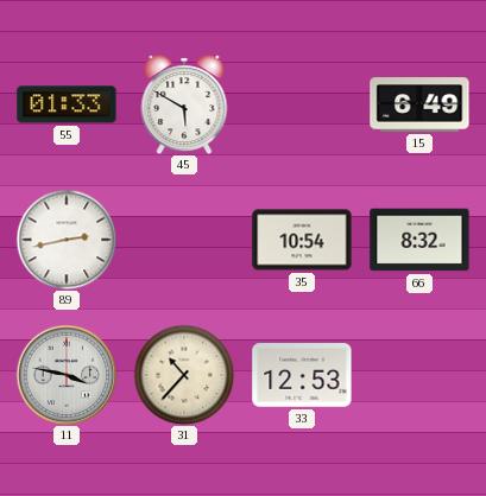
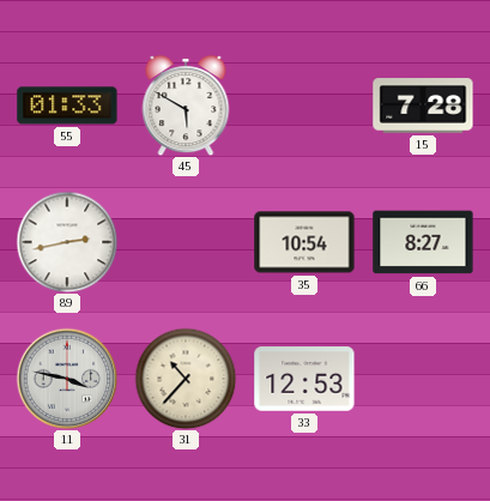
15: 6:49 -> 7:28
66: 8:32 -> 8:27
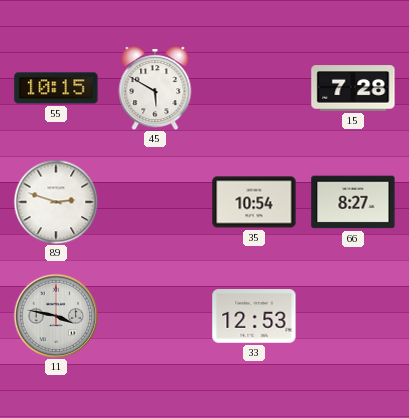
55: 01:33 -> 10:15
89: 2:43 -> 2:48
31: 10:37 -> none
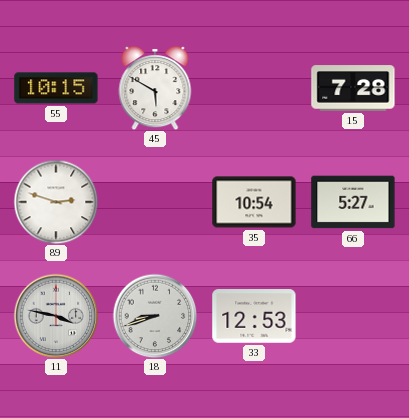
66: 8:27 -> 5:27
18: none -> 8:42
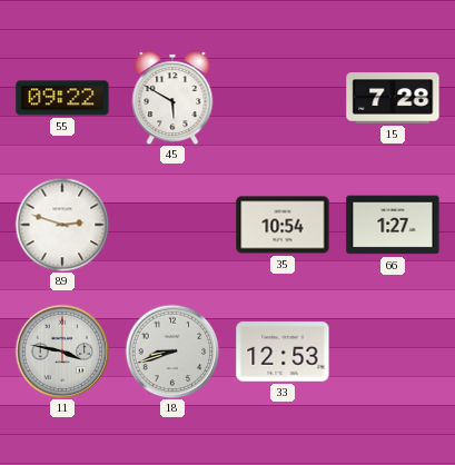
55: 10:15 -> 09:22
66: 5:27 -> 1:27
